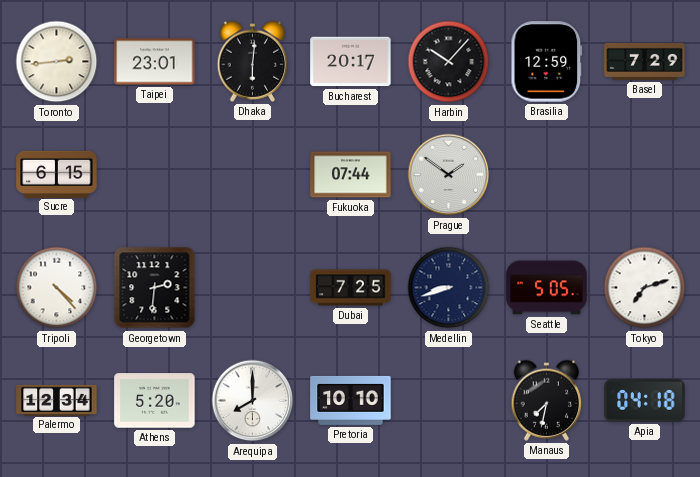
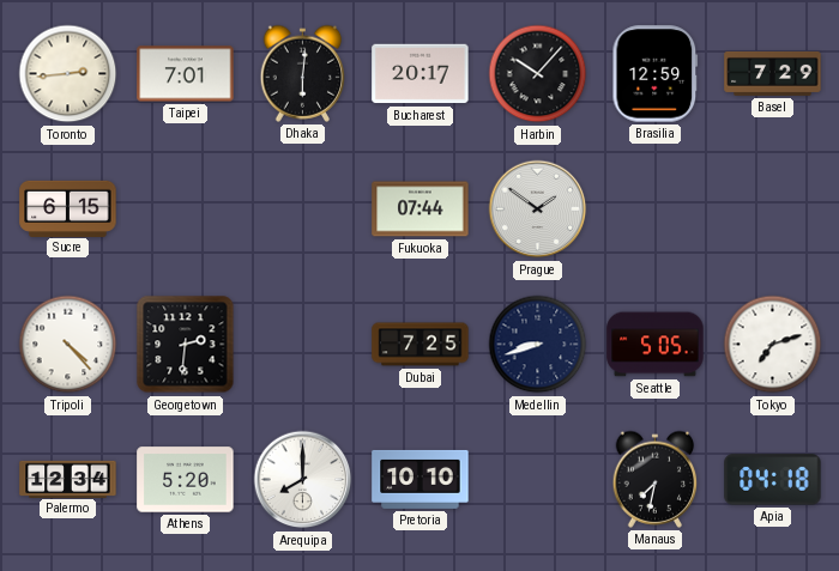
Taipei: 23:01 -> 7:01
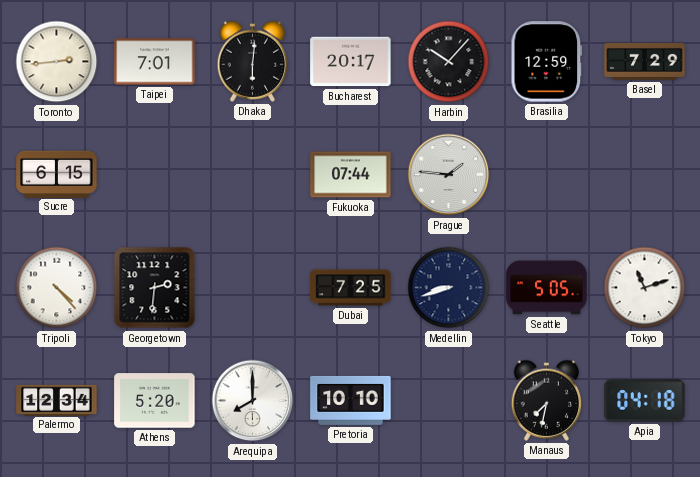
Prague: 1:51 -> 1:46
Tokyo: 7:12 -> 11:12
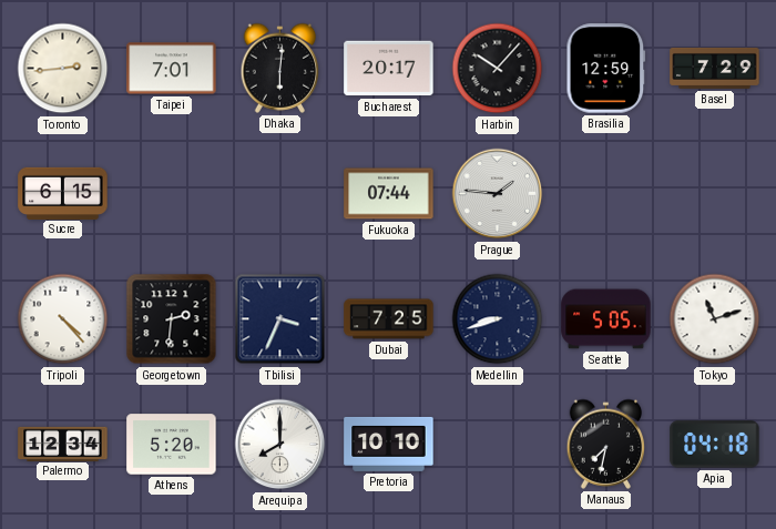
Tbilisi: none -> 3:34
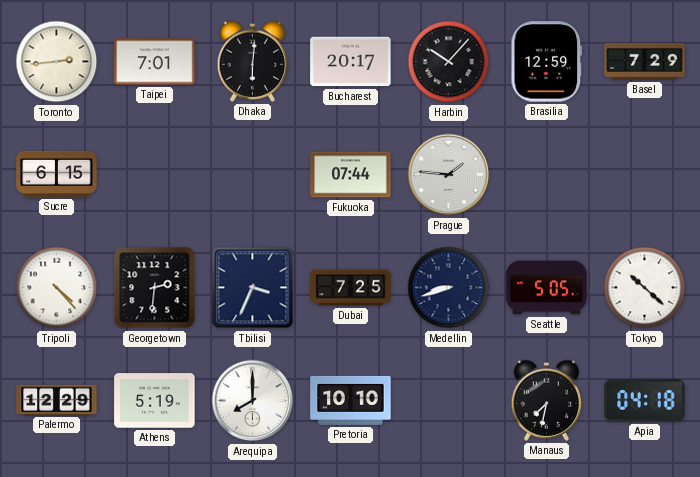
Tokyo: 11:12 -> 10:22
Palermo: 12:34 -> 12:29
Athens: 5:20 -> 5:19
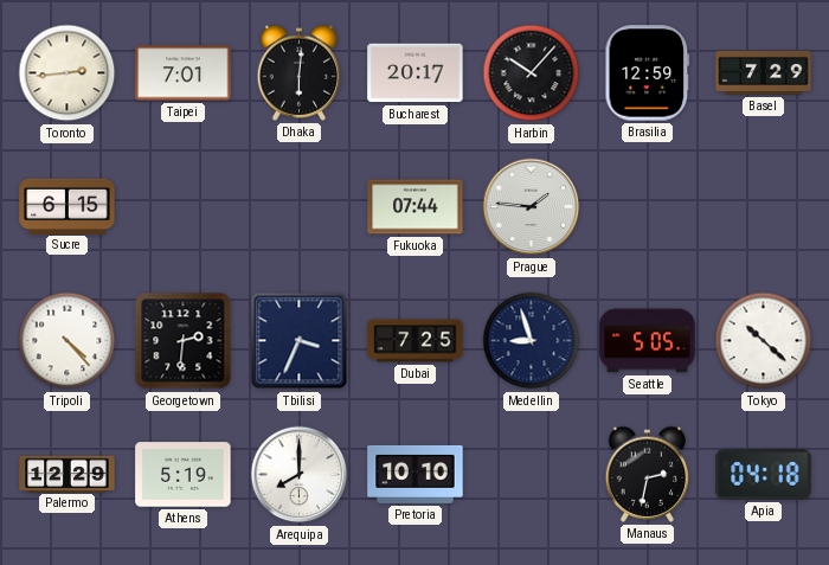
Medellin: 8:42 -> 8:57
Manaus: 7:32 -> 2:32
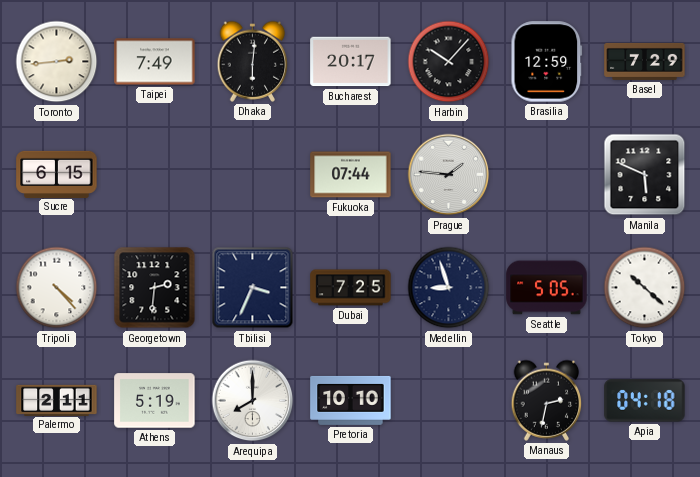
Taipei: 7:01 -> 7:49
Manila: none -> 5:49
Palermo: 12:29 -> 2:11
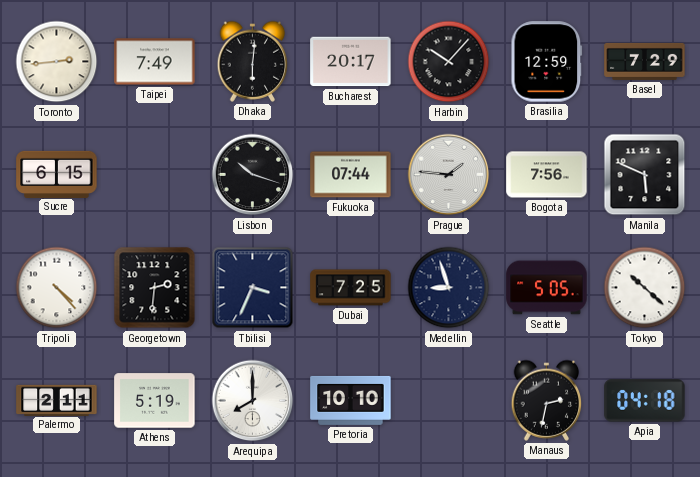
Lisbon: none -> 10:18
Bogota: none -> 7:56
